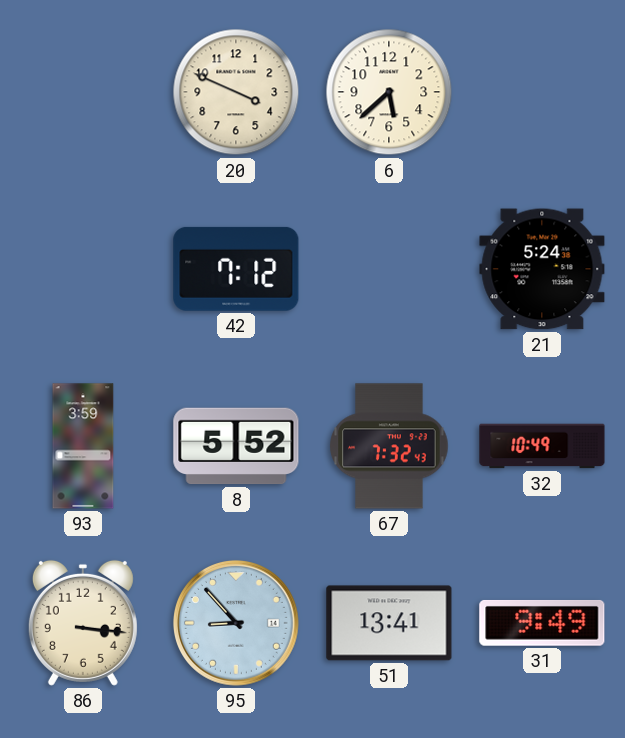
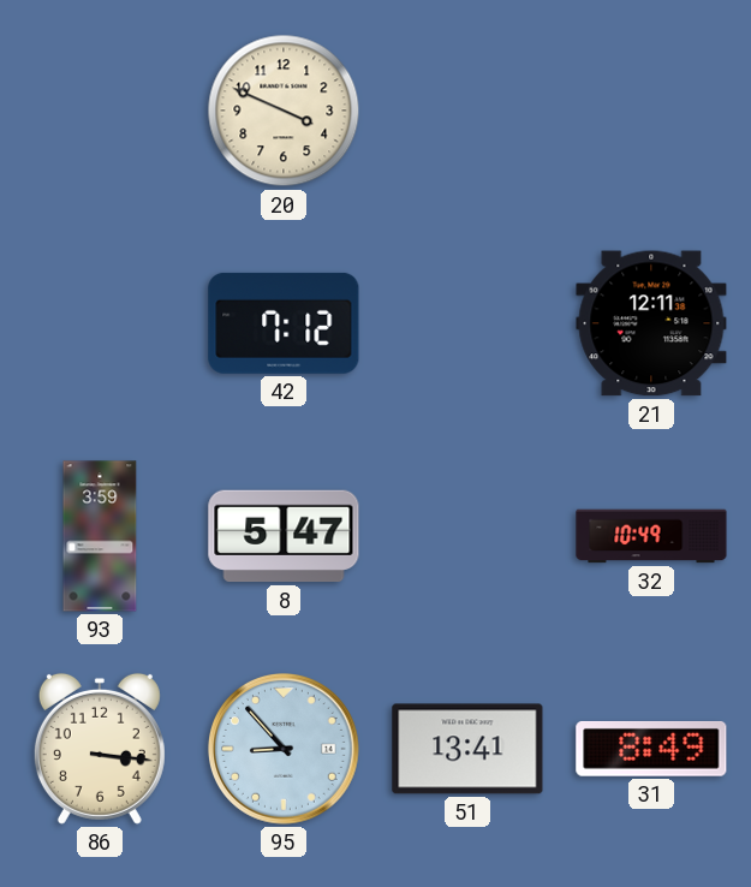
6: 5:38 -> none
21: 5:24 -> 12:11
8: 5:52 -> 5:47
67: 7:32 -> none
31: 9:49 -> 8:49
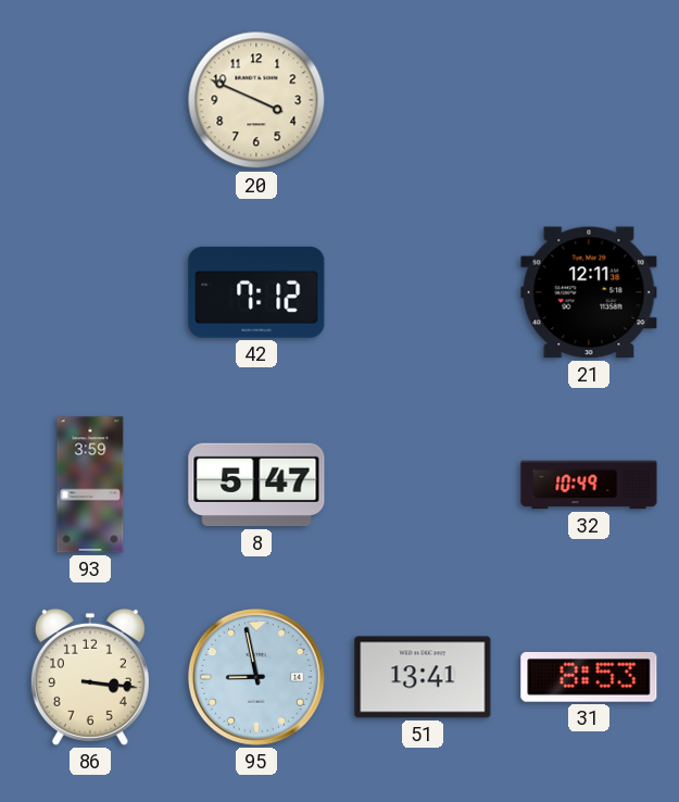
95: 8:53 -> 8:58
31: 8:49 -> 8:53
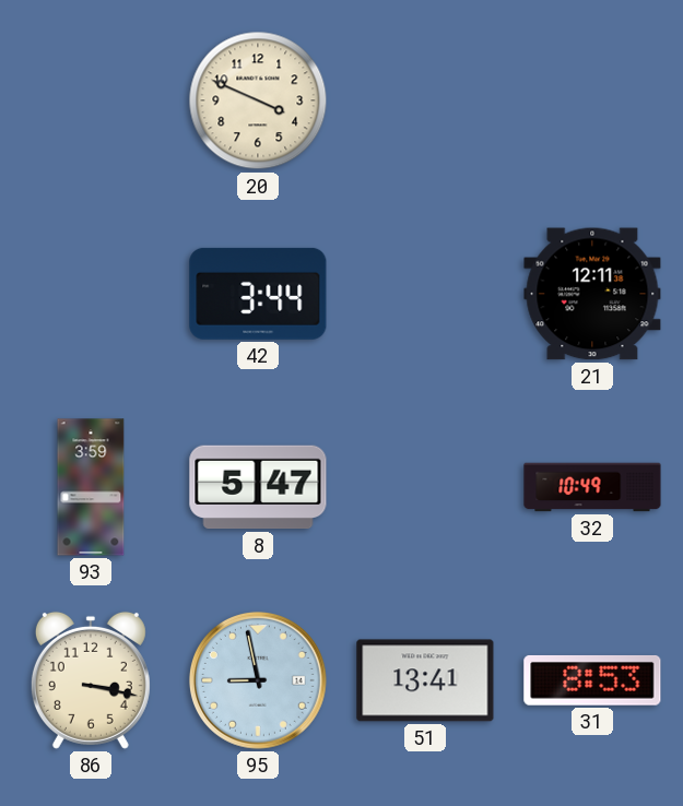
42: 7:12 -> 3:44
86: 3:16 -> 3:17
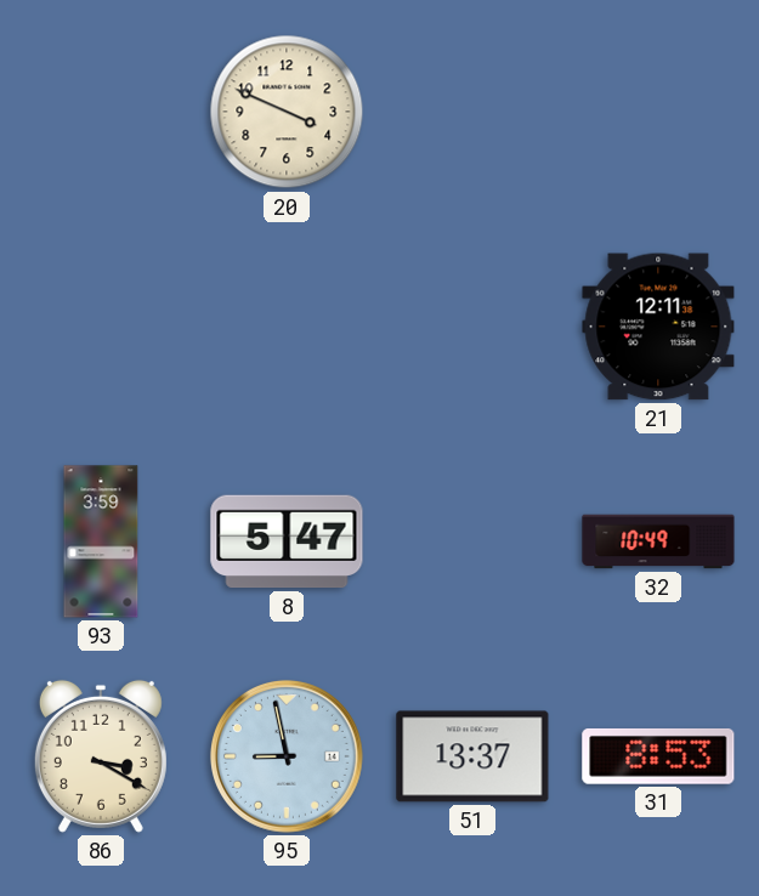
42: 3:44 -> none
86: 3:17 -> 3:20
51: 13:41 -> 13:37
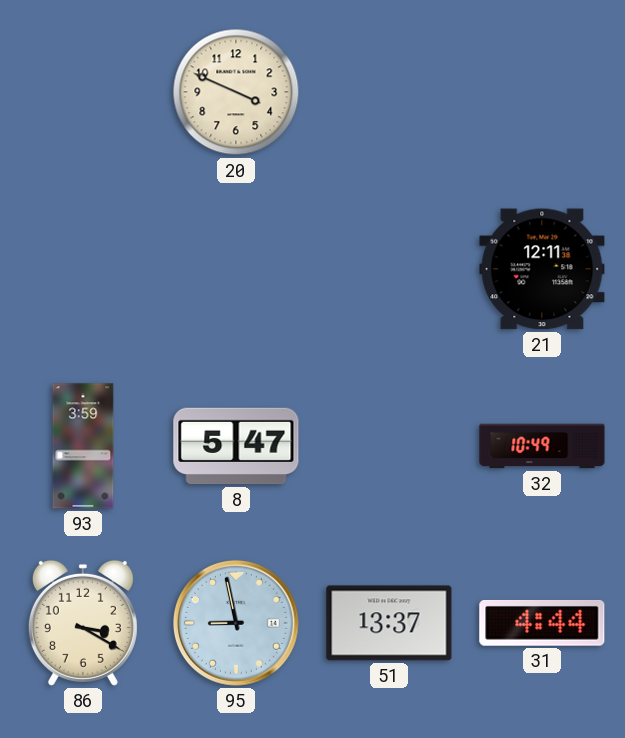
31: 8:53 -> 4:44
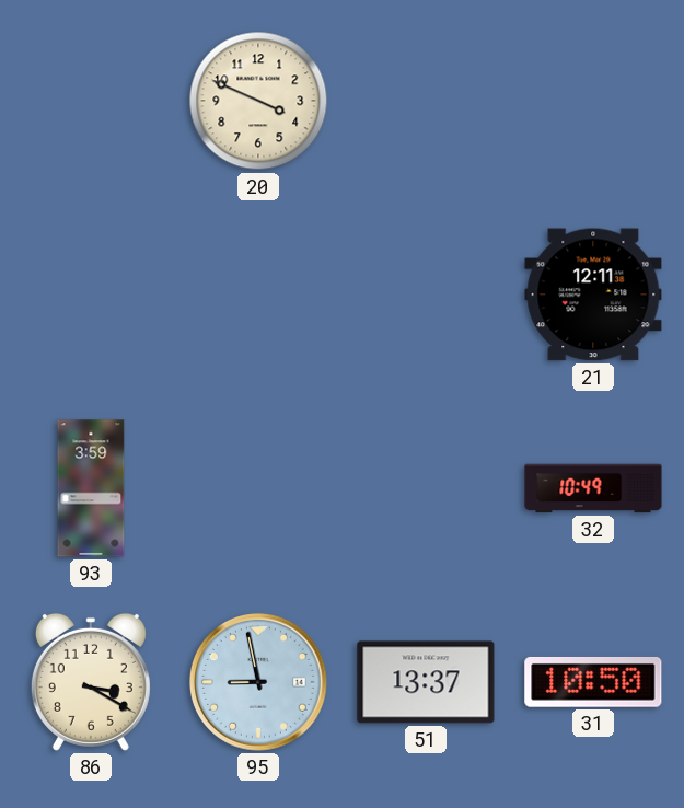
8: 5:47 -> none
31: 4:44 -> 10:50
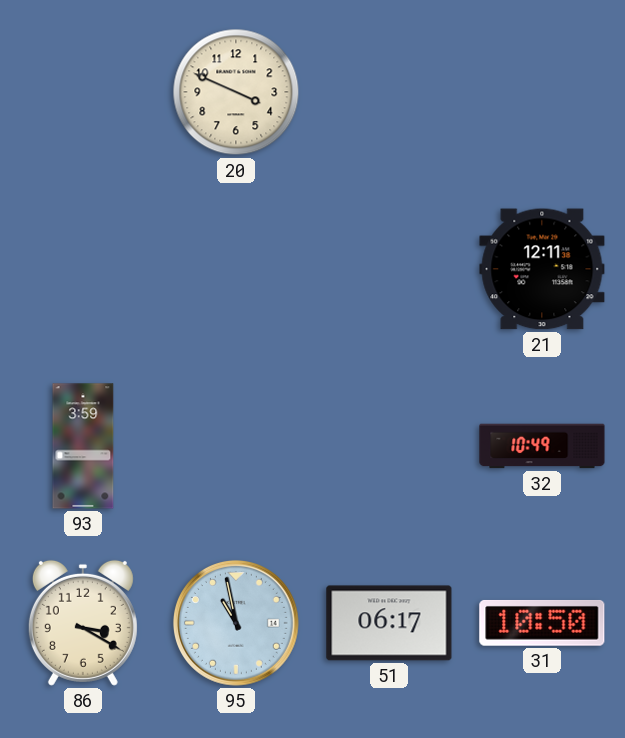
95: 8:58 -> 10:58
51: 13:37 -> 06:17
